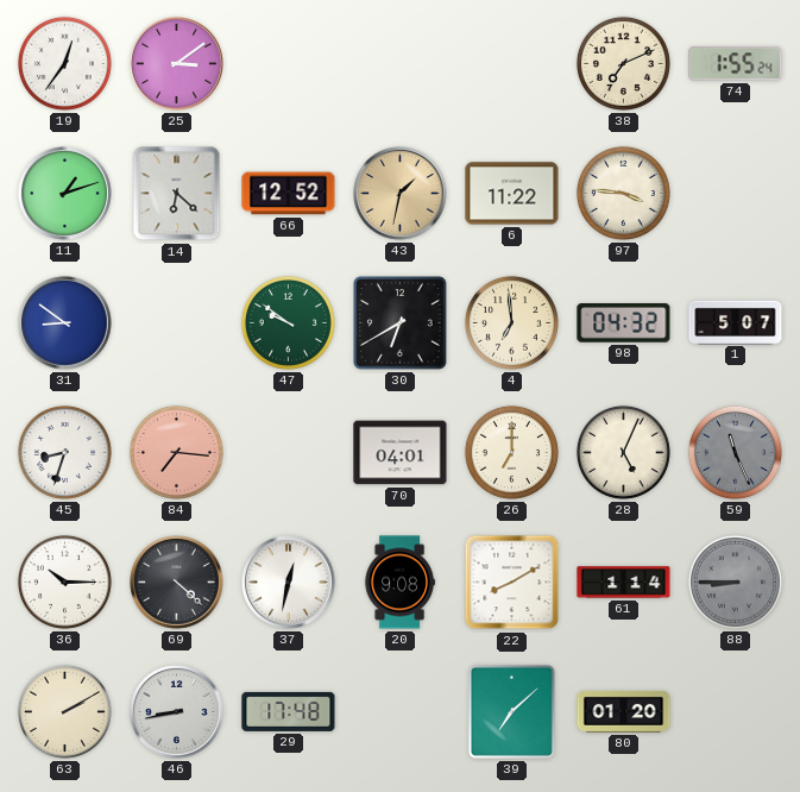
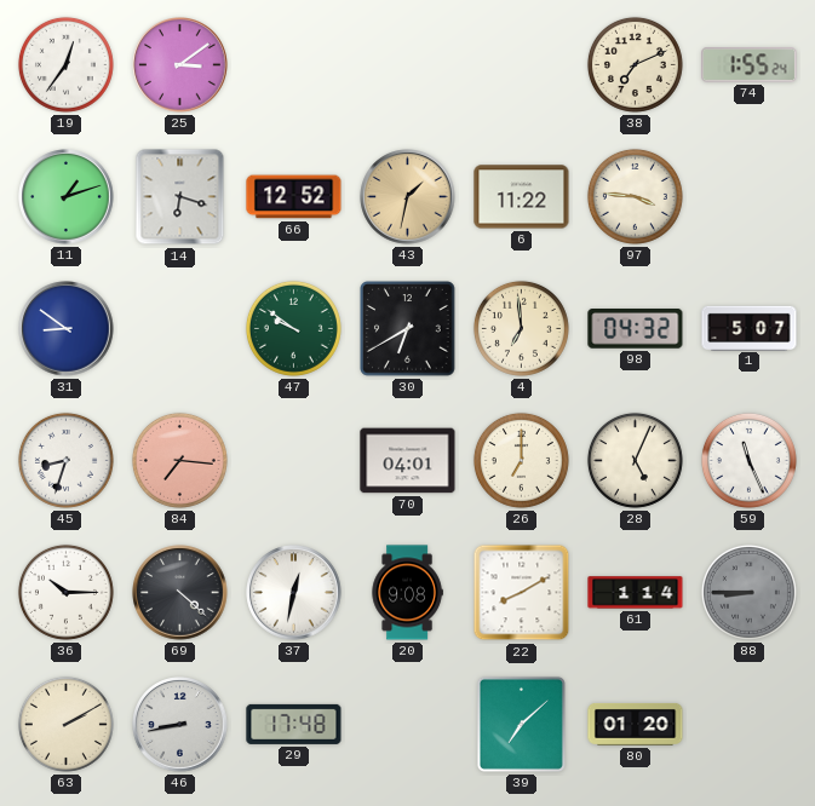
14: 6:22 -> 6:18
59 dial: grey -> white
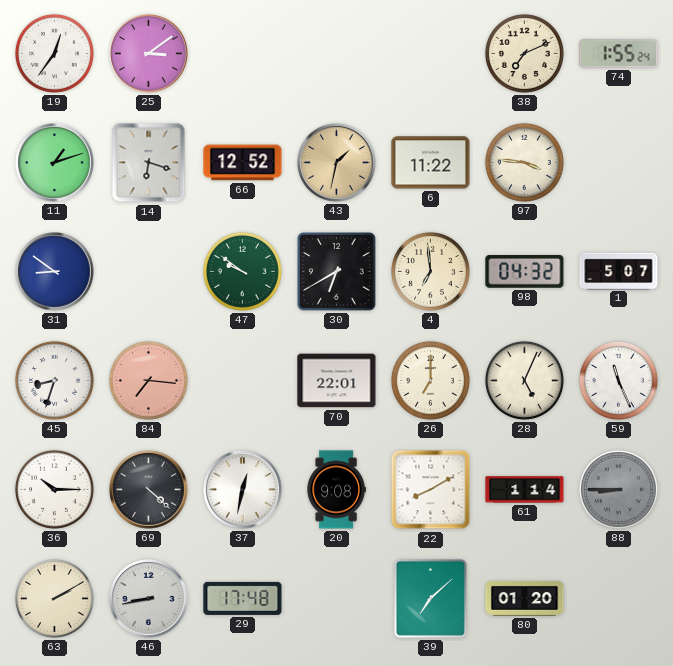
70: 04:01 -> 22:01
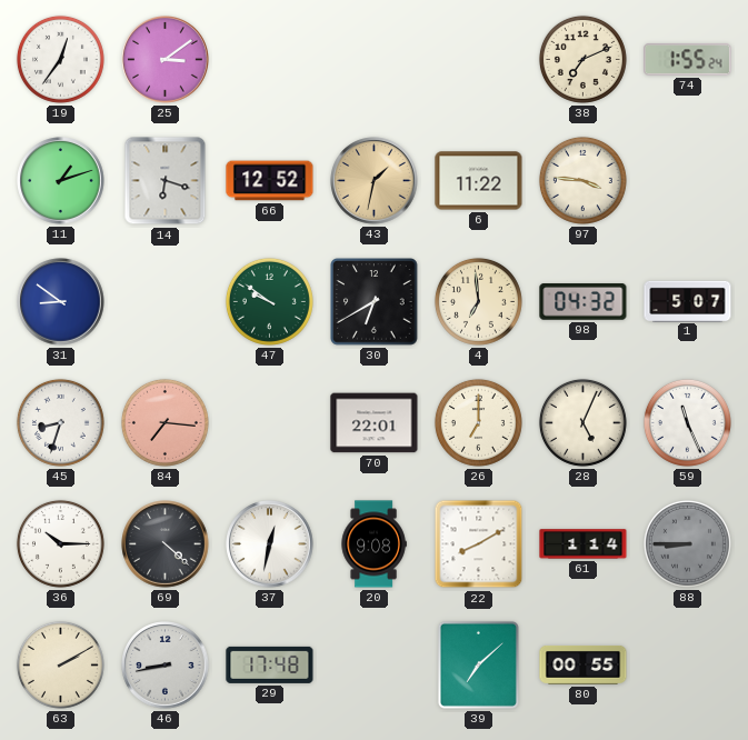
80: 01:20 -> 00:55
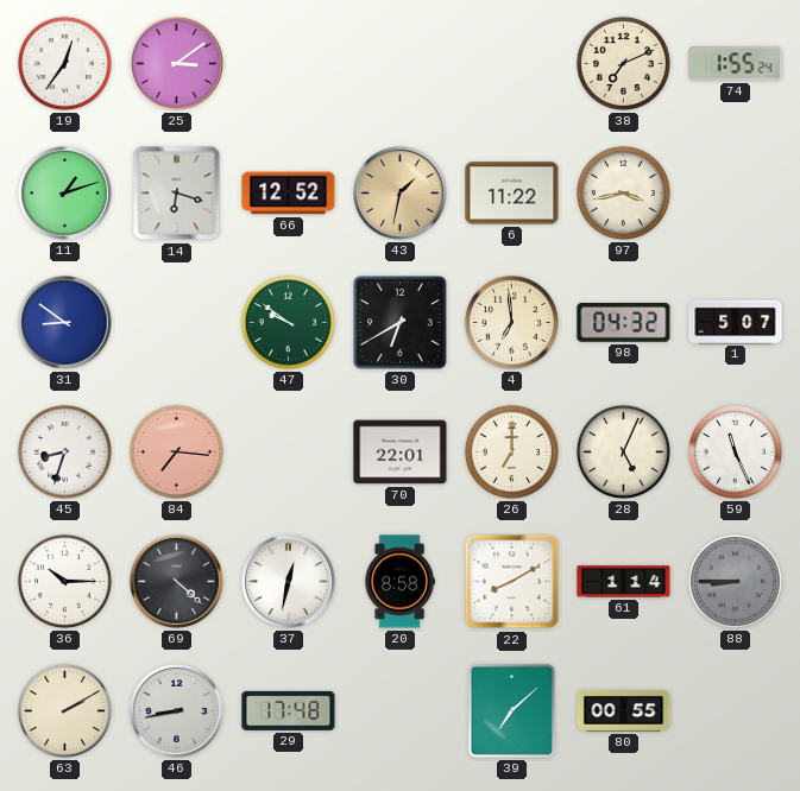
97: 3:46 -> 3:43
20: 9:08 -> 8:58
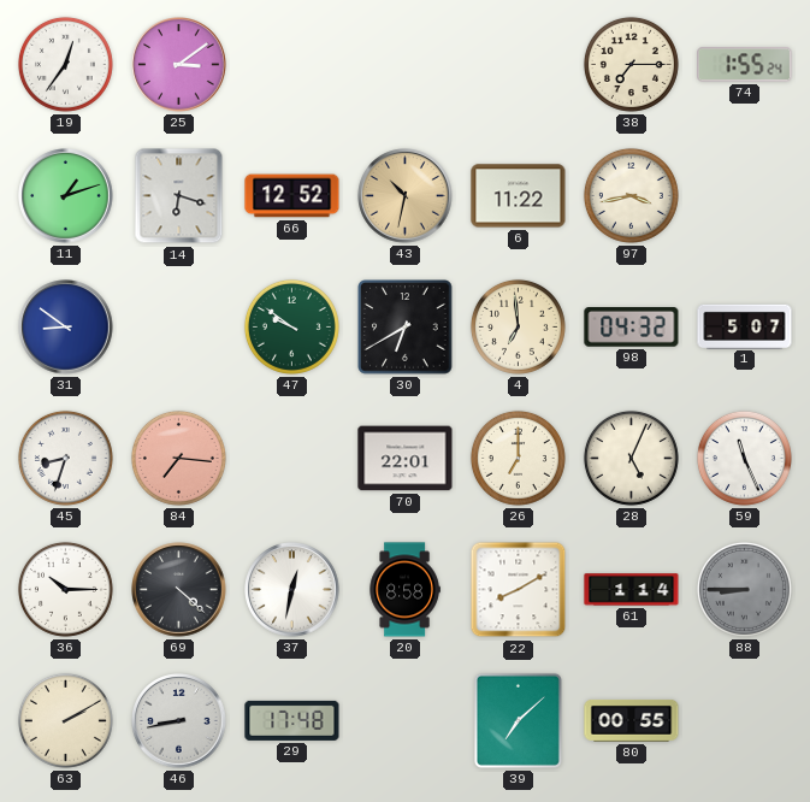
38: 7:11 -> 7:15
43: 1:32 -> 10:32
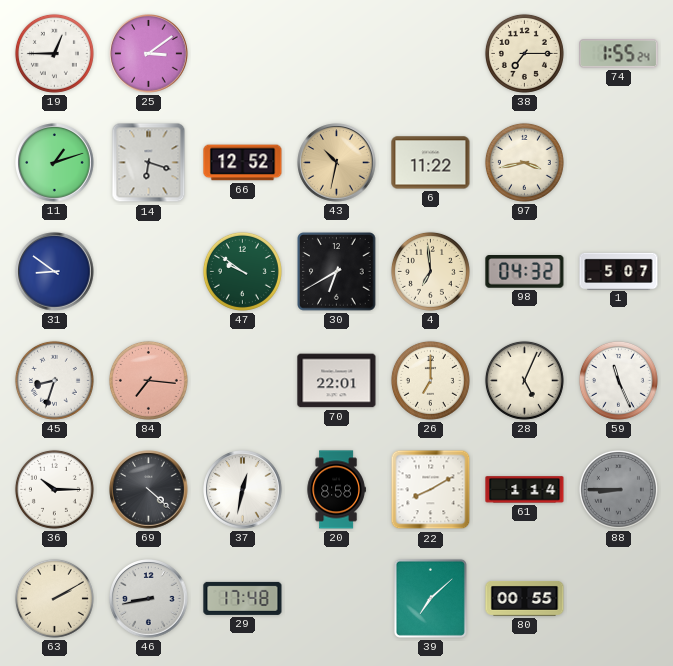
19: 12:36 -> 12:45
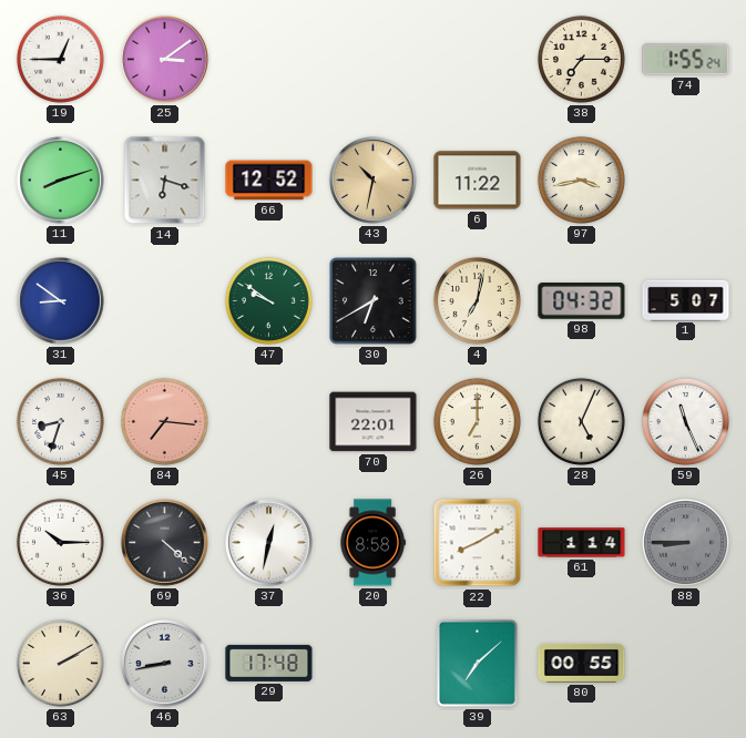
11: 1:12 -> 8:12
4: 6:59 -> 7:02
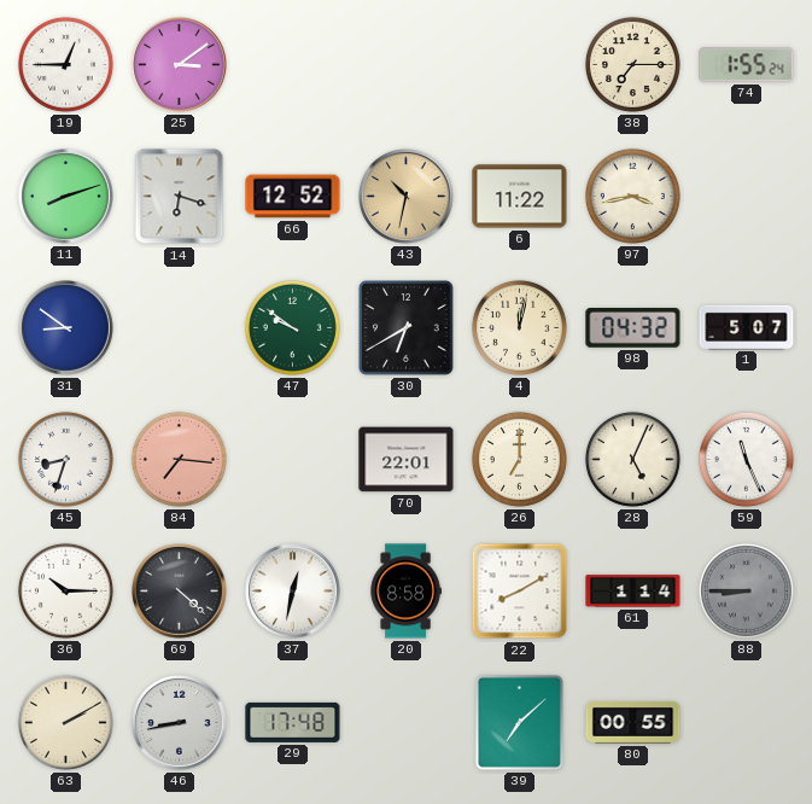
4: 7:02 -> 12:02
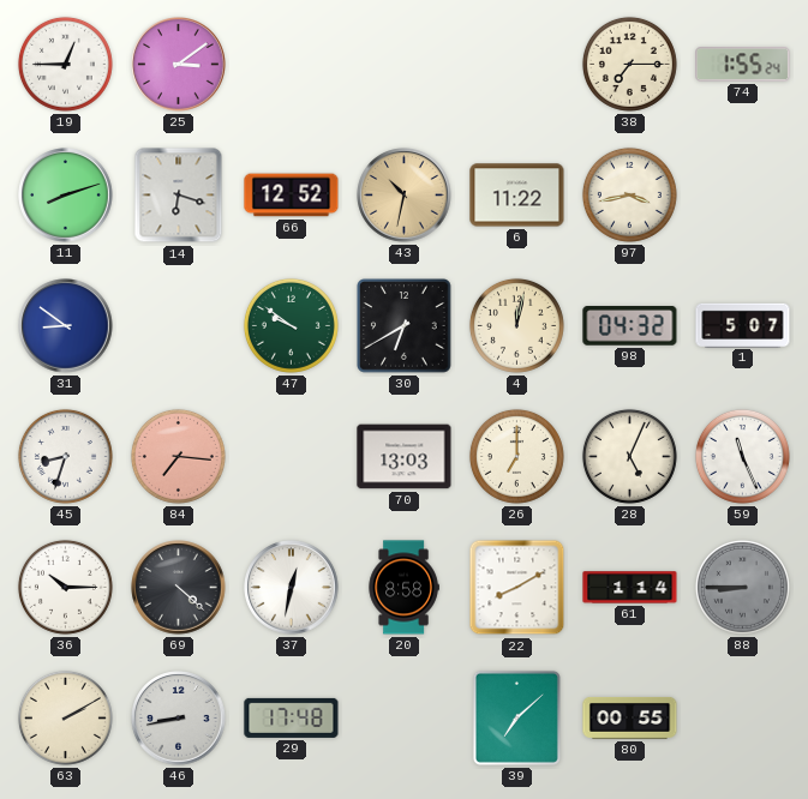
70: 22:01 -> 13:03
